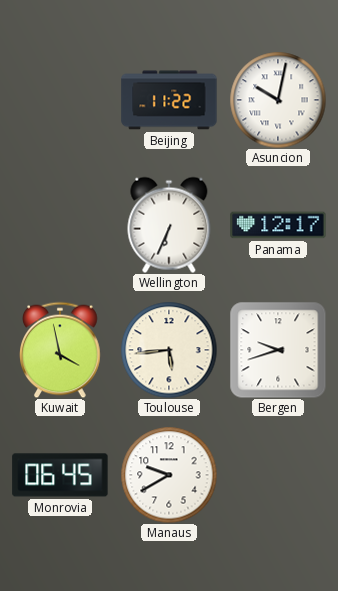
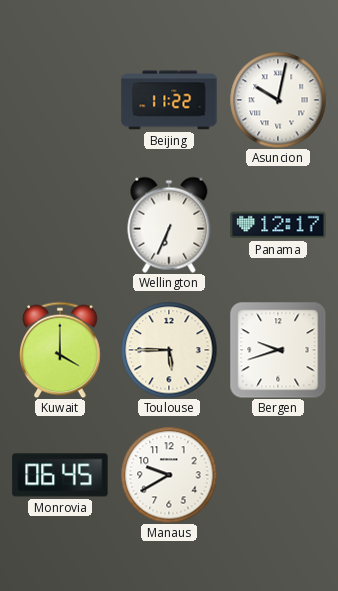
Kuwait: 3:58 -> 4:00
Toulouse: 5:44 -> 5:45
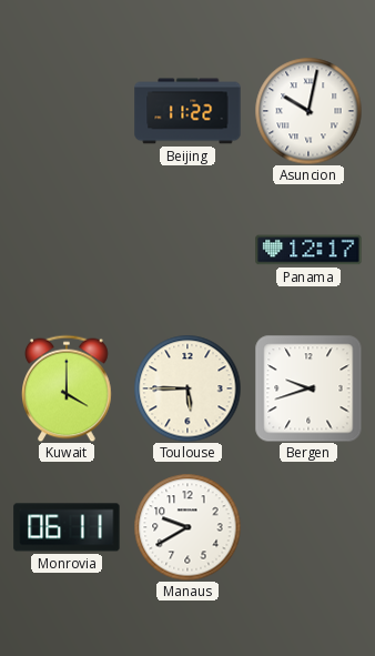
Wellington: 6:34 -> none
Monrovia: 06:45 -> 06:11
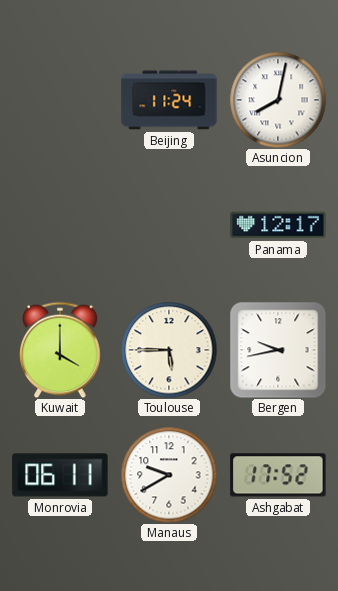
Beijing: 11:22 -> 11:24
Asuncion: 10:02 -> 8:02
Bergen: 9:42 -> 9:43
Ashgabat: none -> 17:52
